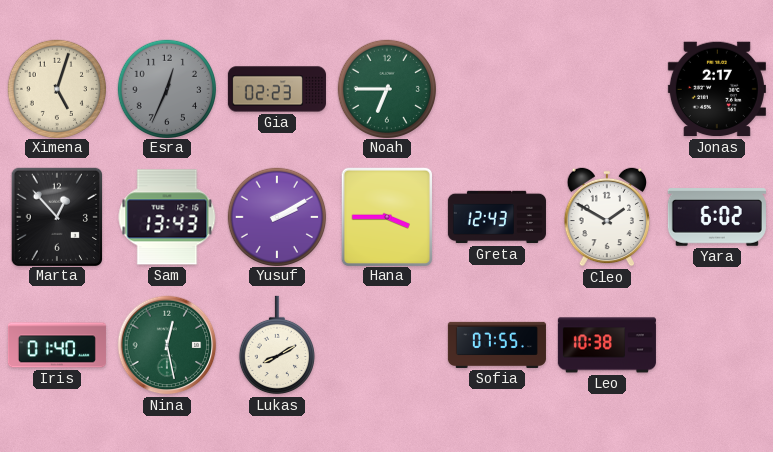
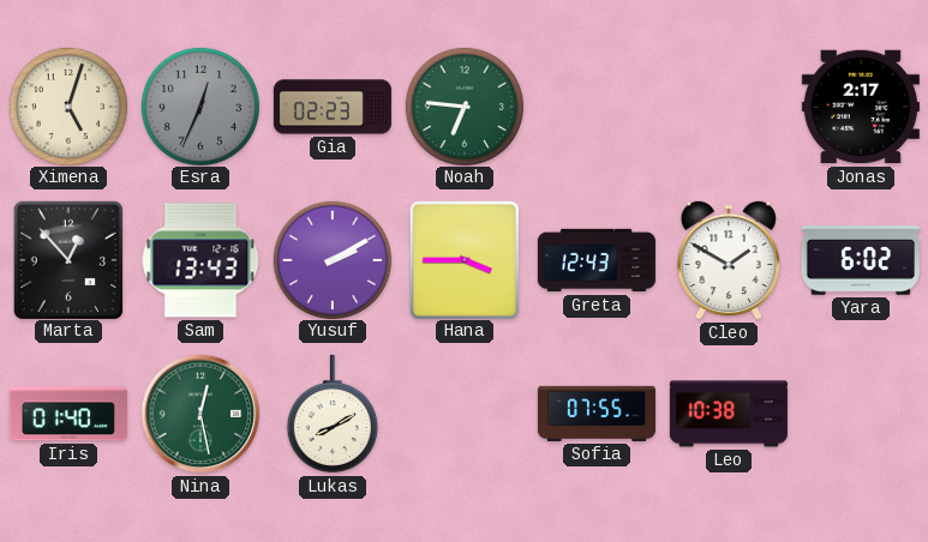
Noah: 6:45 -> 6:46
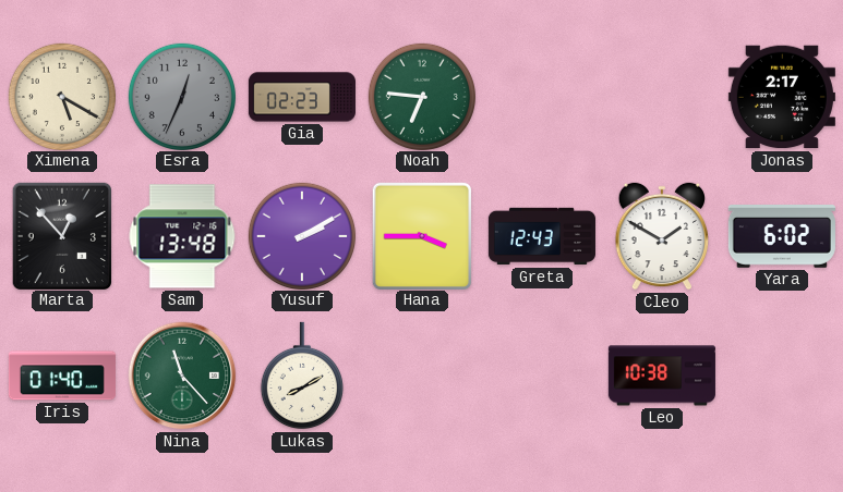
Ximena: 5:03 -> 5:20
Sam: 13:43 -> 13:48
Nina: 12:28 -> 11:23
Sofia: 07:55 -> none
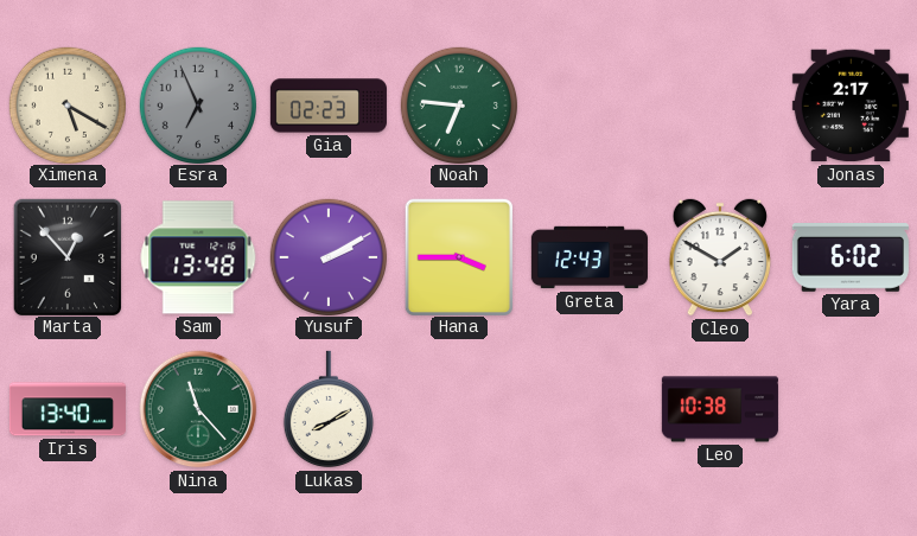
Esra: 12:34 -> 6:56
Iris: 01:40 -> 13:40
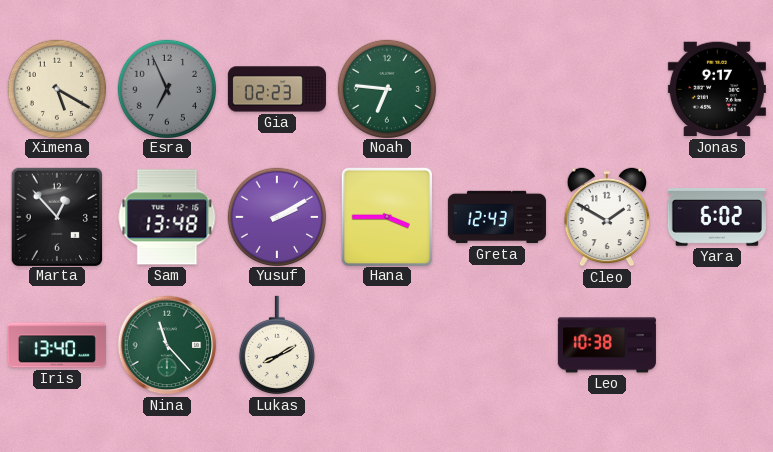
Jonas: 2:17 -> 9:17
